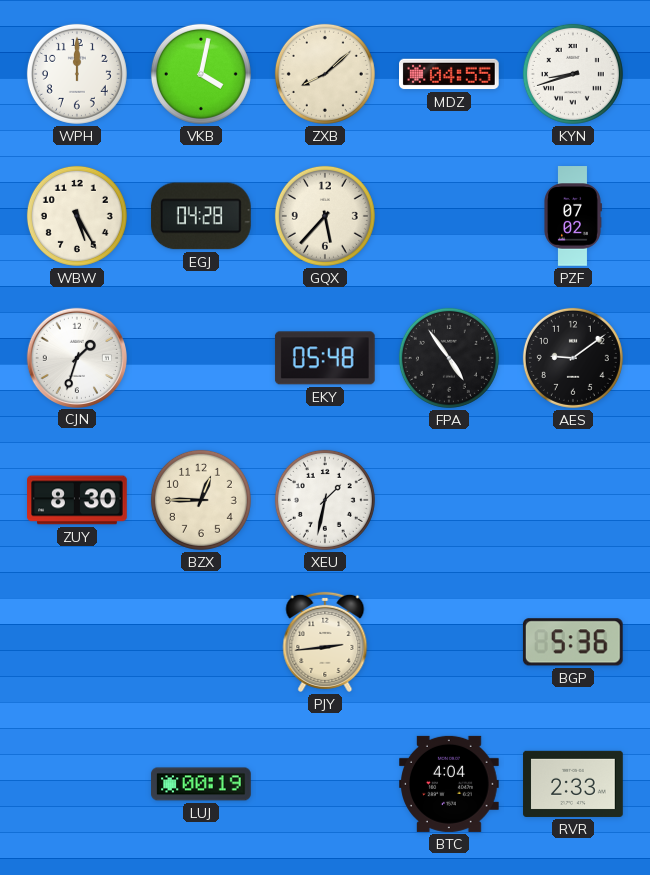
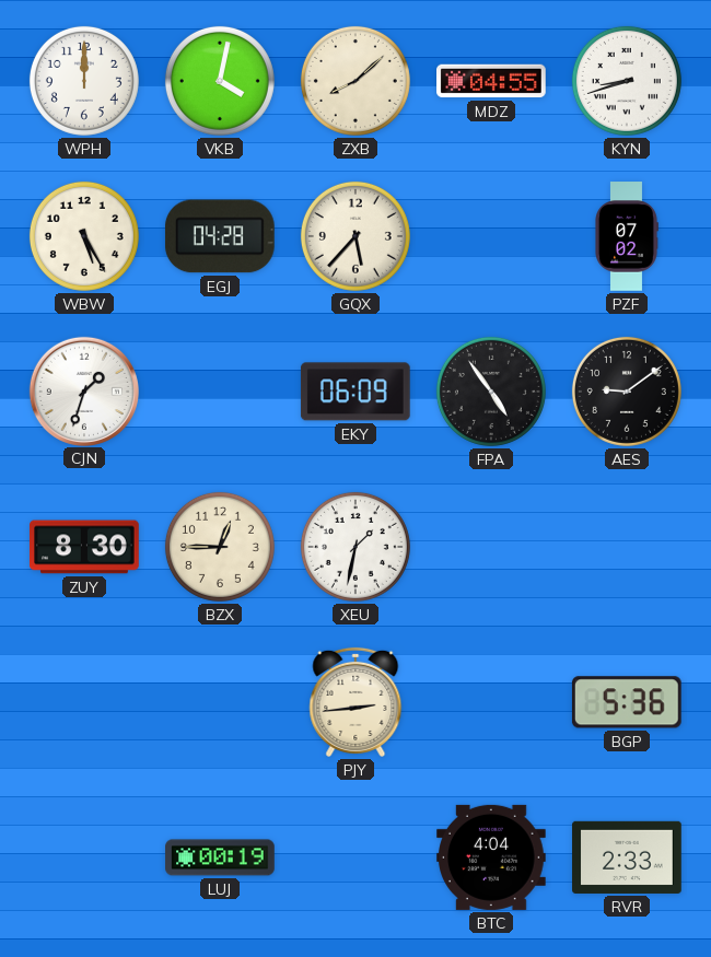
EKY: 05:48 -> 06:09
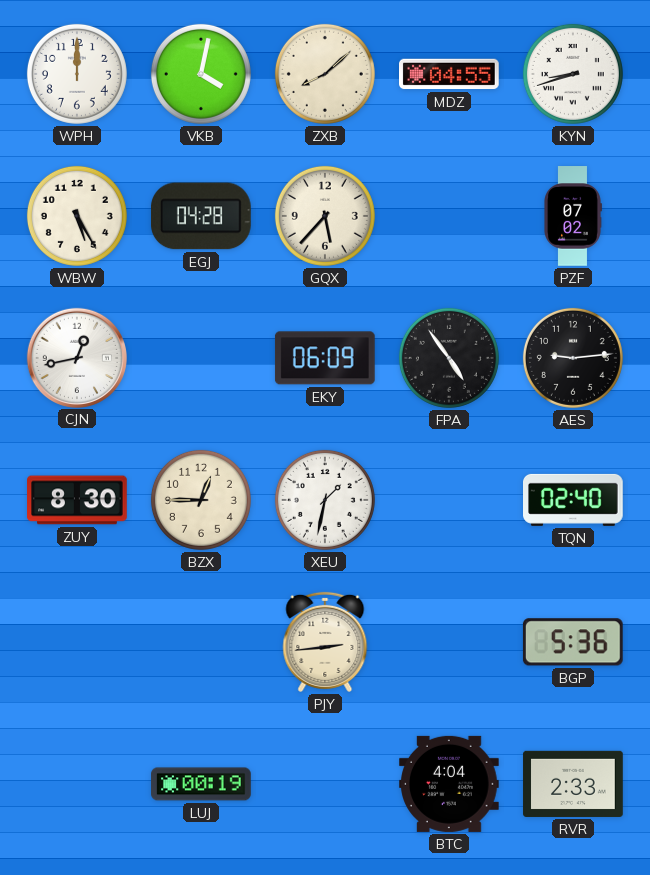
CJN: 1:33 -> 12:43
AES: 9:09 -> 9:14
TQN: none -> 02:40
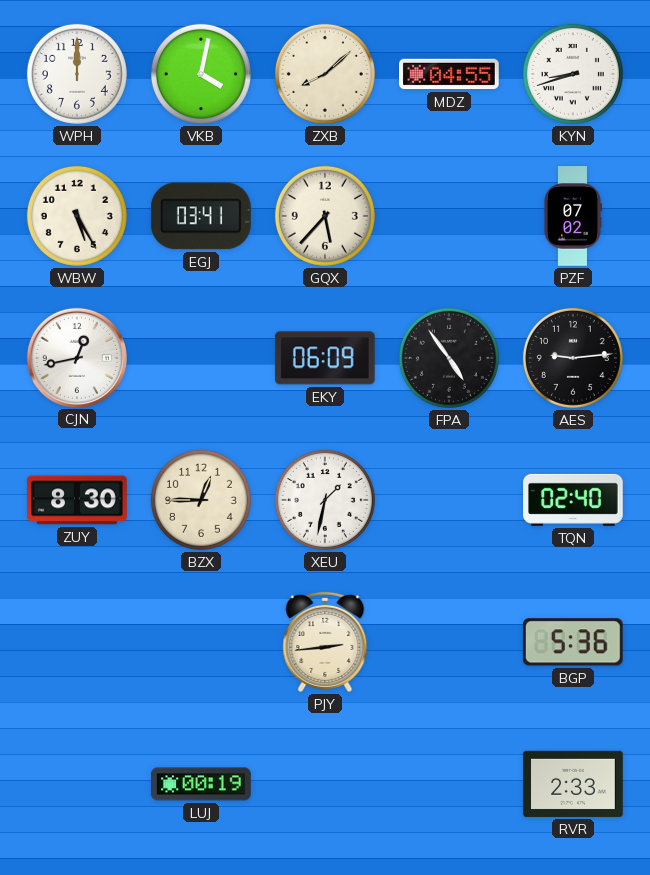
EGJ: 04:28 -> 03:41
BTC: 4:04 -> none
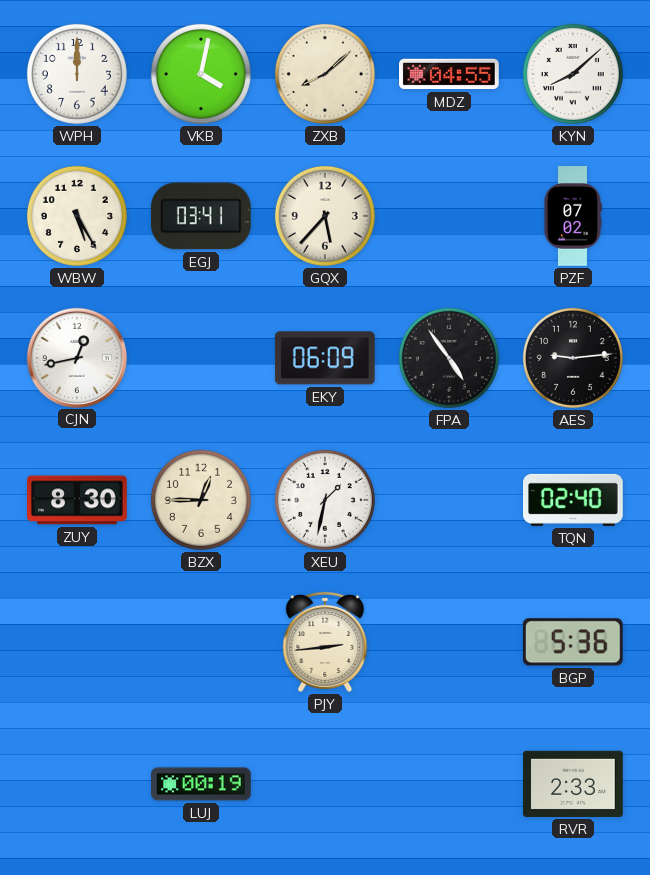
KYN: 8:42 -> 8:08
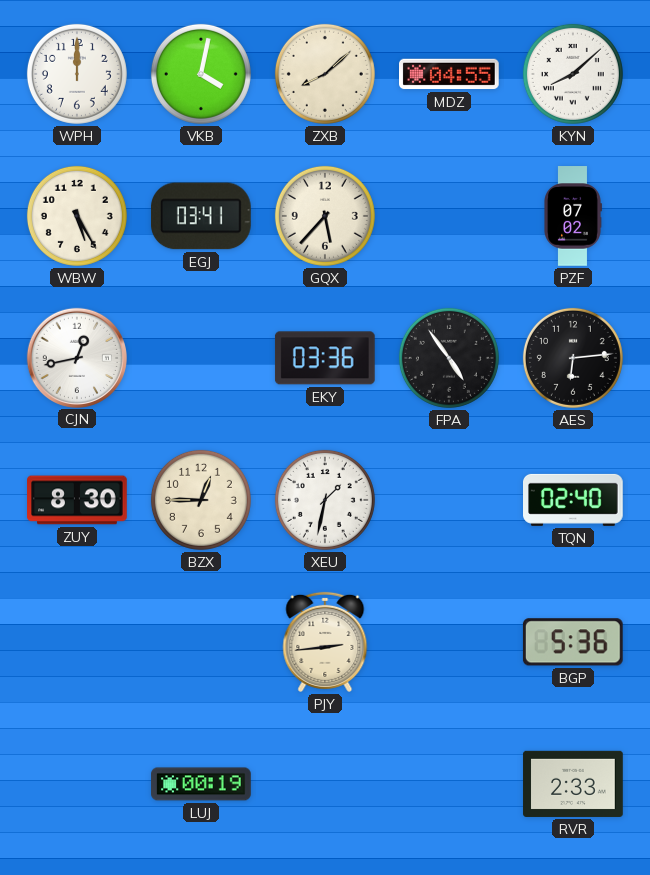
EKY: 06:09 -> 03:36
AES: 9:14 -> 6:14
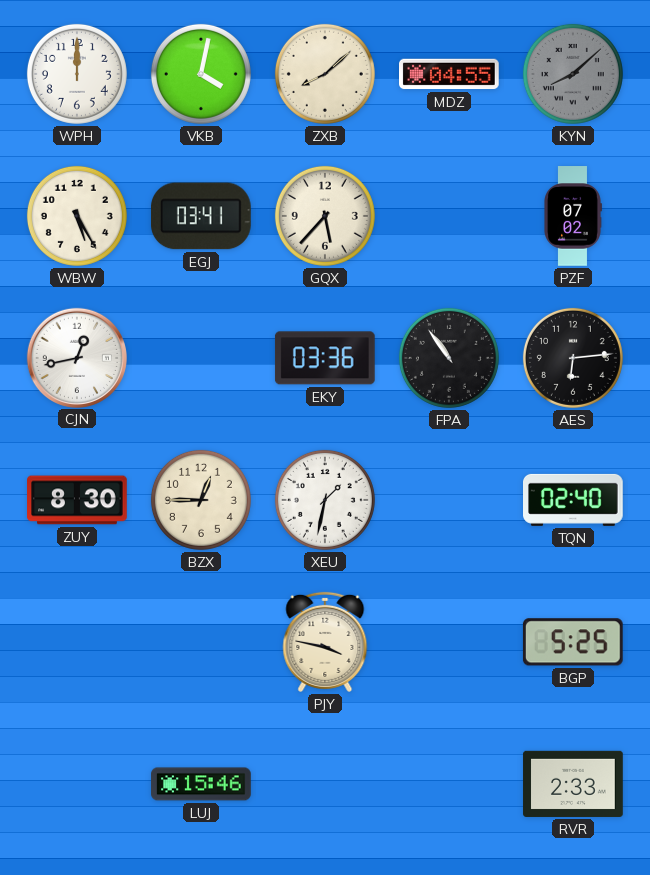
KYN dial: white -> grey
FPA: 4:54 -> 10:54
PJY: 2:44 -> 3:47
BGP: 5:36 -> 5:25
LUJ: 00:19 -> 15:46
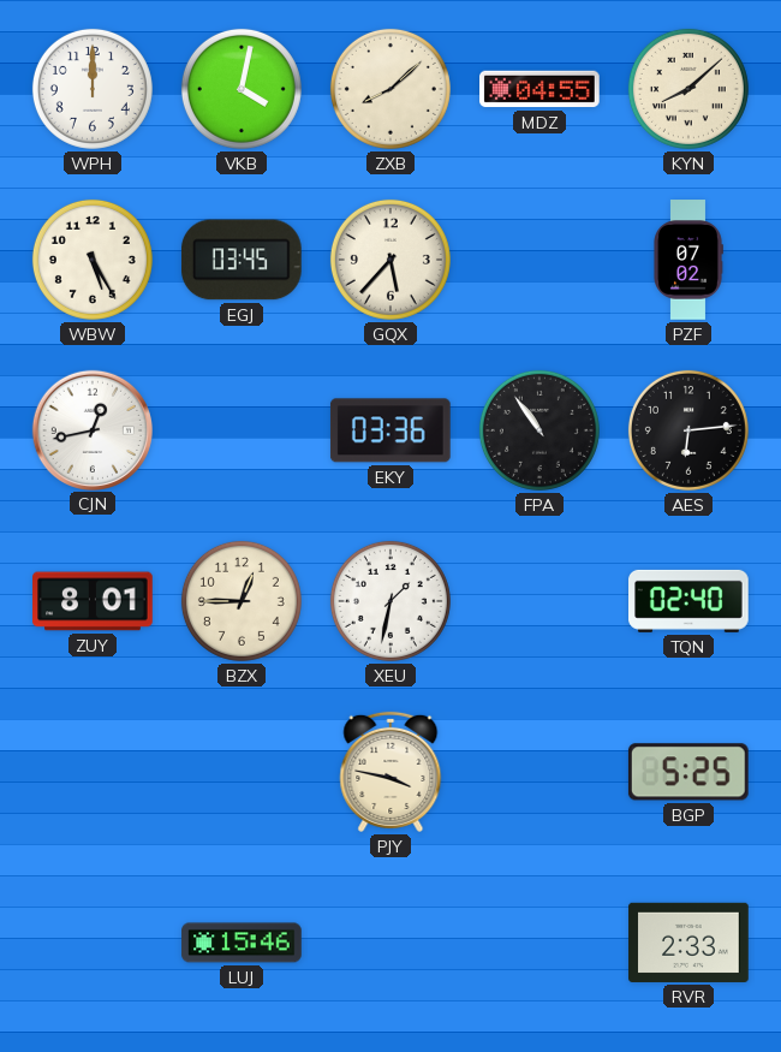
KYN dial: grey -> cream
EGJ: 03:41 -> 03:45
ZUY: 8:30 -> 8:01
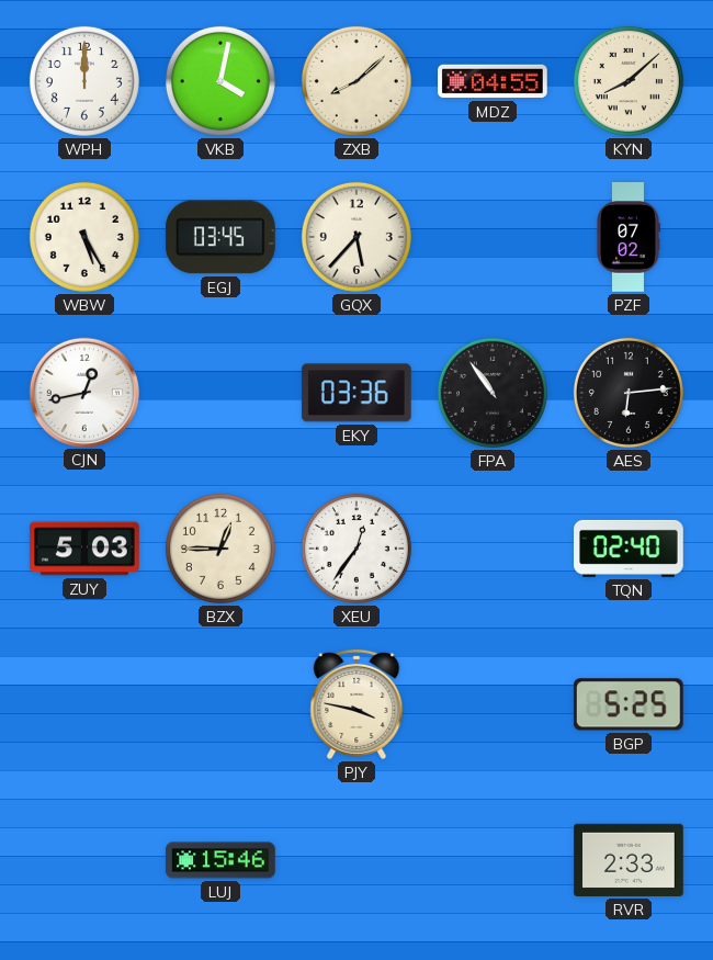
ZUY: 8:01 -> 5:03
XEU: 1:32 -> 12:36
